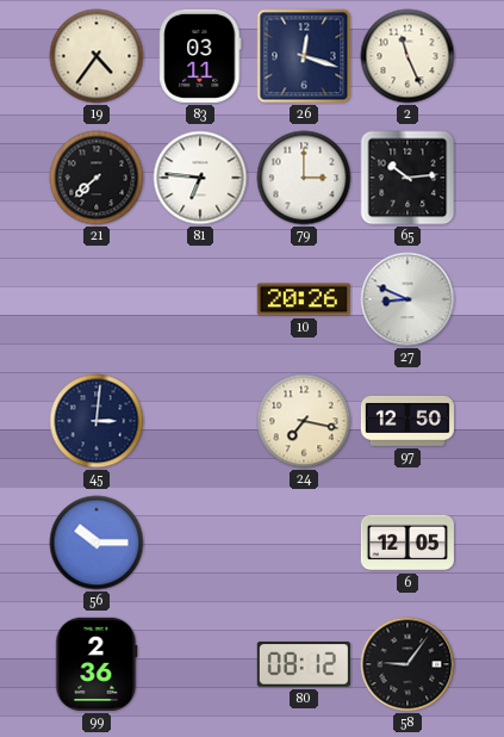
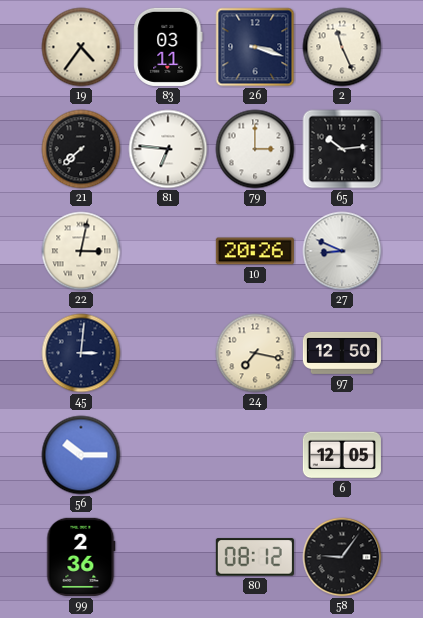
26: 12:18 -> 3:18
22: none -> 3:02
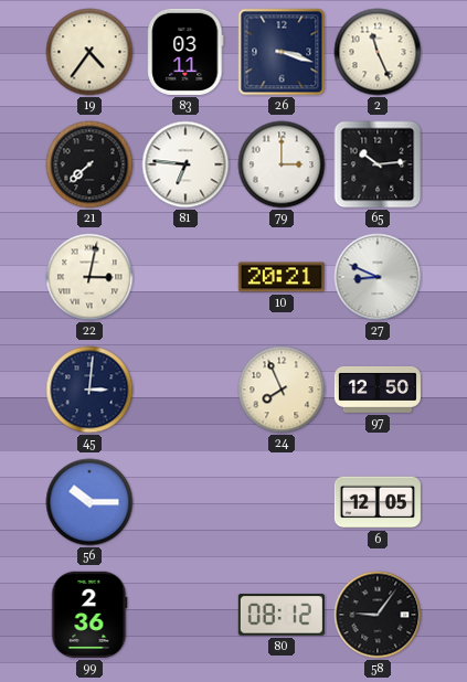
10: 20:26 -> 20:21
24: 7:17 -> 7:56
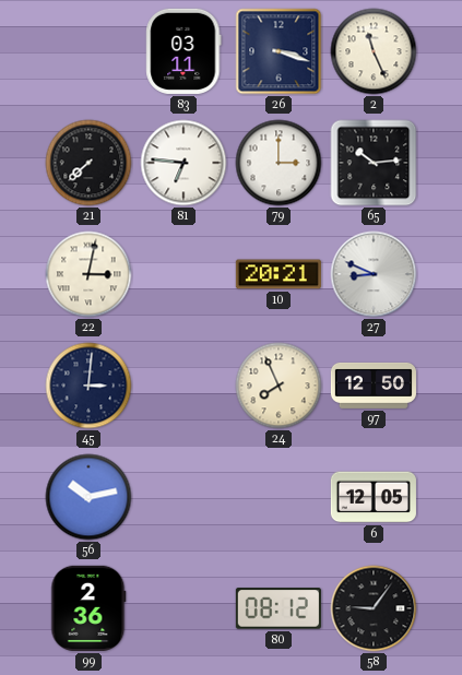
19: 4:36 -> none
56: 10:15 -> 10:13
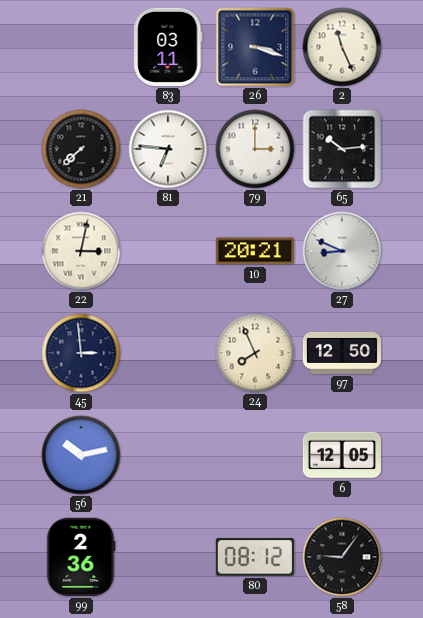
45: 3:01 -> 2:59
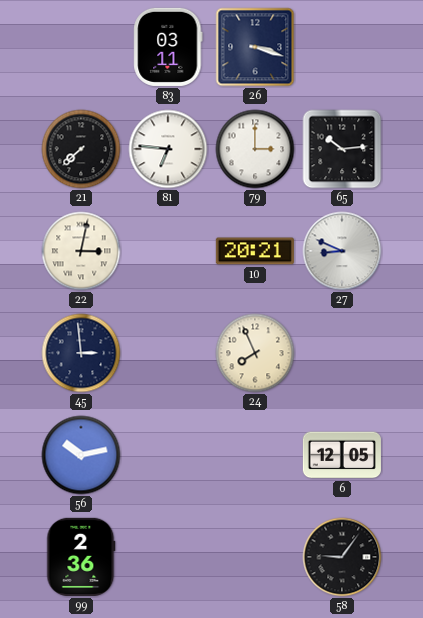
2: 11:26 -> none
97: 12:50 -> none
80: 08:12 -> none
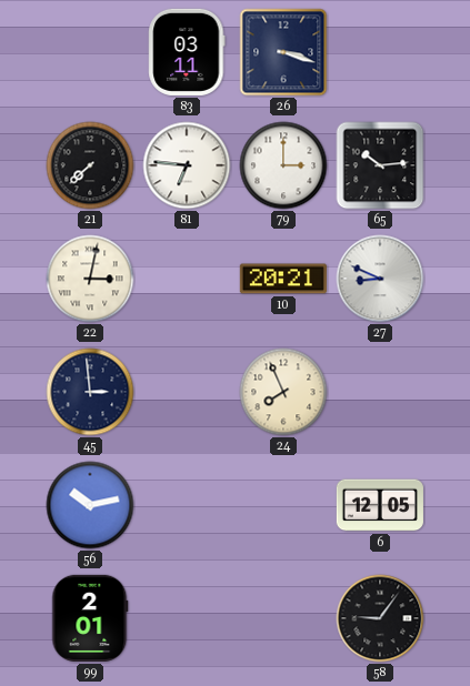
99: 2:36 -> 2:01
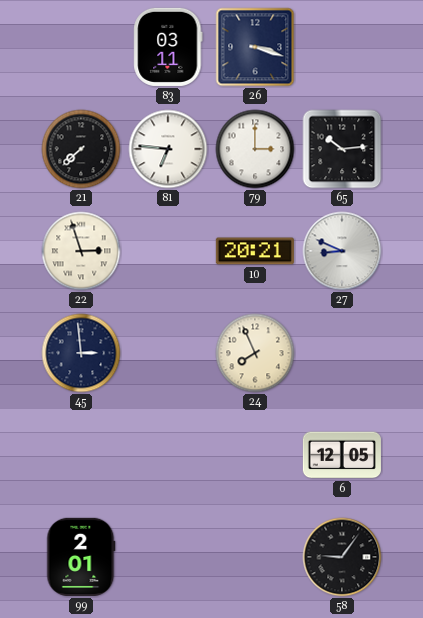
22: 3:02 -> 2:57
56: 10:13 -> none
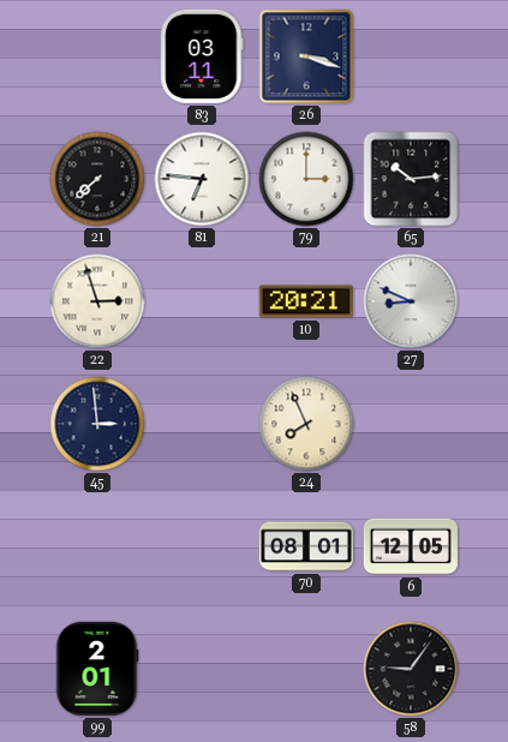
70: none -> 08:01
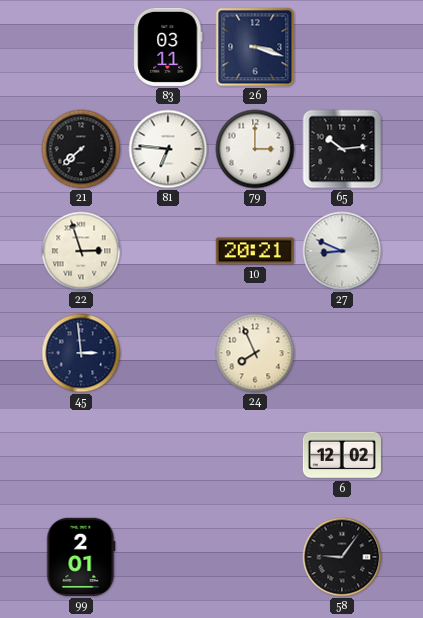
70: 08:01 -> none
6: 12:05 -> 12:02
